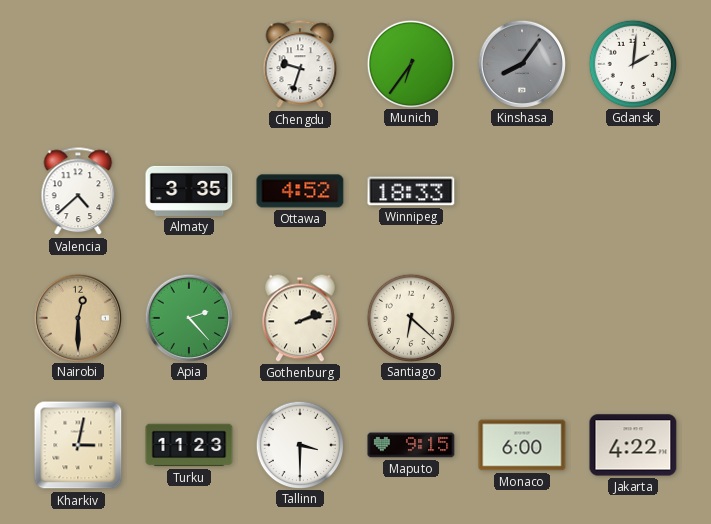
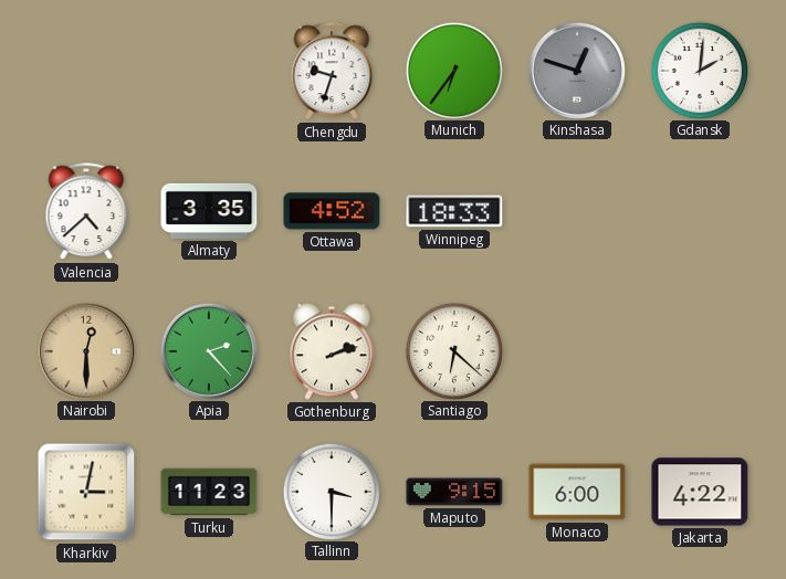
Kinshasa: 8:06 -> 12:48
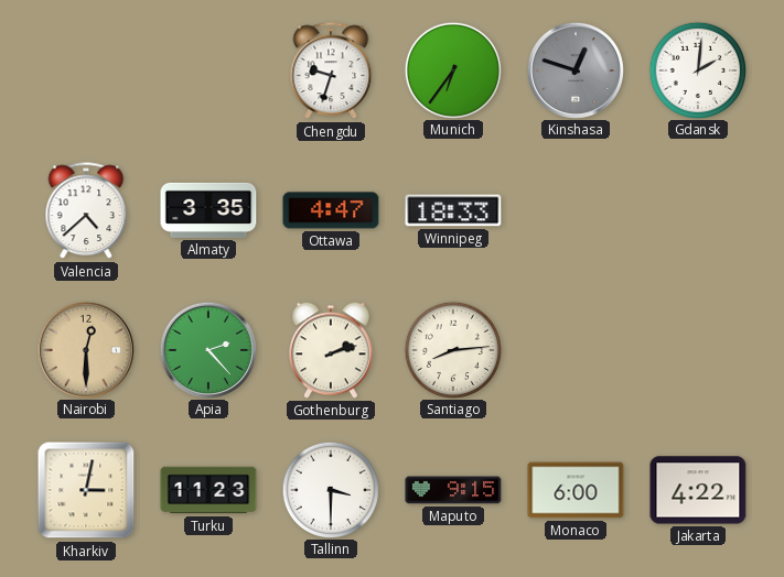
Ottawa: 4:52 -> 4:47
Santiago: 6:22 -> 8:14
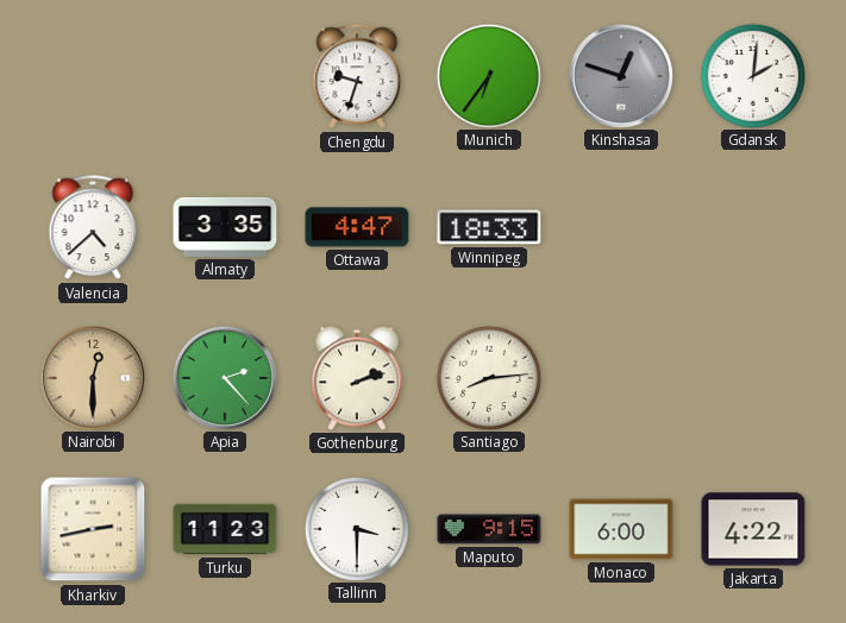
Kharkiv: 3:02 -> 2:43
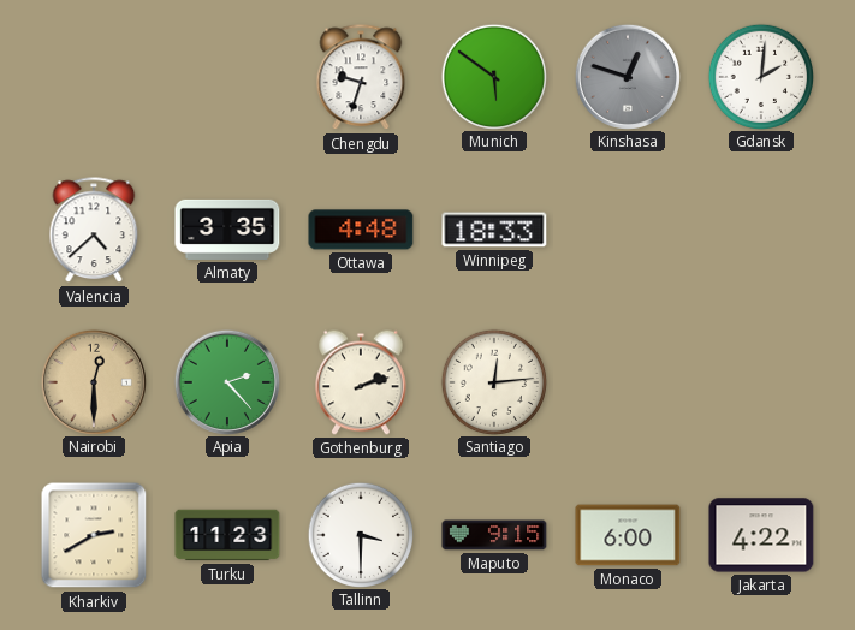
Munich: 6:36 -> 5:51
Ottawa: 4:47 -> 4:48
Santiago: 8:14 -> 12:14
Kharkiv: 2:43 -> 2:40
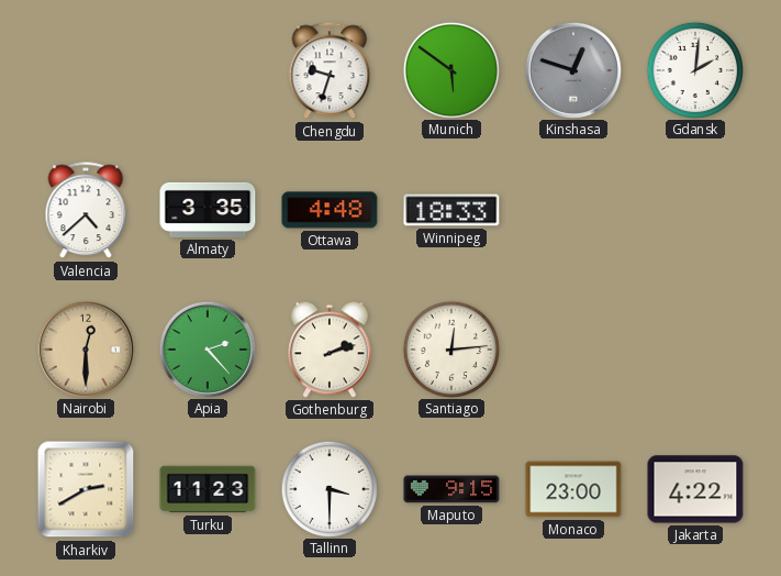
Monaco: 6:00 -> 23:00
